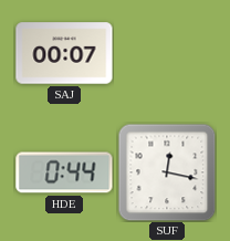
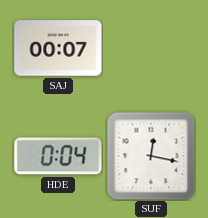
HDE: 0:44 -> 0:04
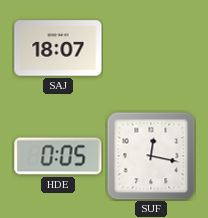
SAJ: 00:07 -> 18:07
HDE: 0:04 -> 0:05
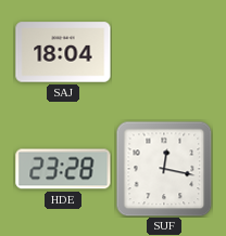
SAJ: 18:07 -> 18:04
HDE: 0:05 -> 23:28
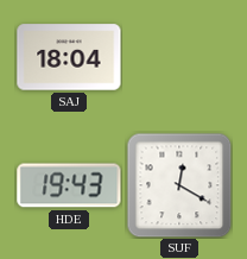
HDE: 23:28 -> 19:43
SUF: 12:17 -> 12:20
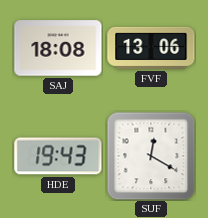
SAJ: 18:04 -> 18:08
FVF: none -> 13:06
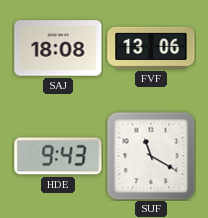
HDE: 19:43 -> 9:43
SUF: 12:20 -> 11:20
